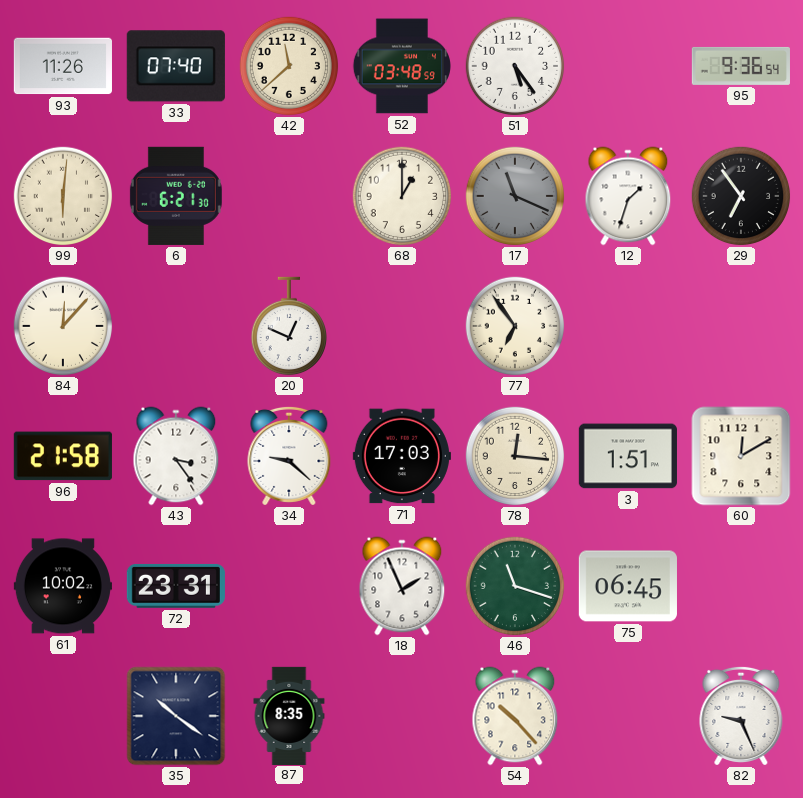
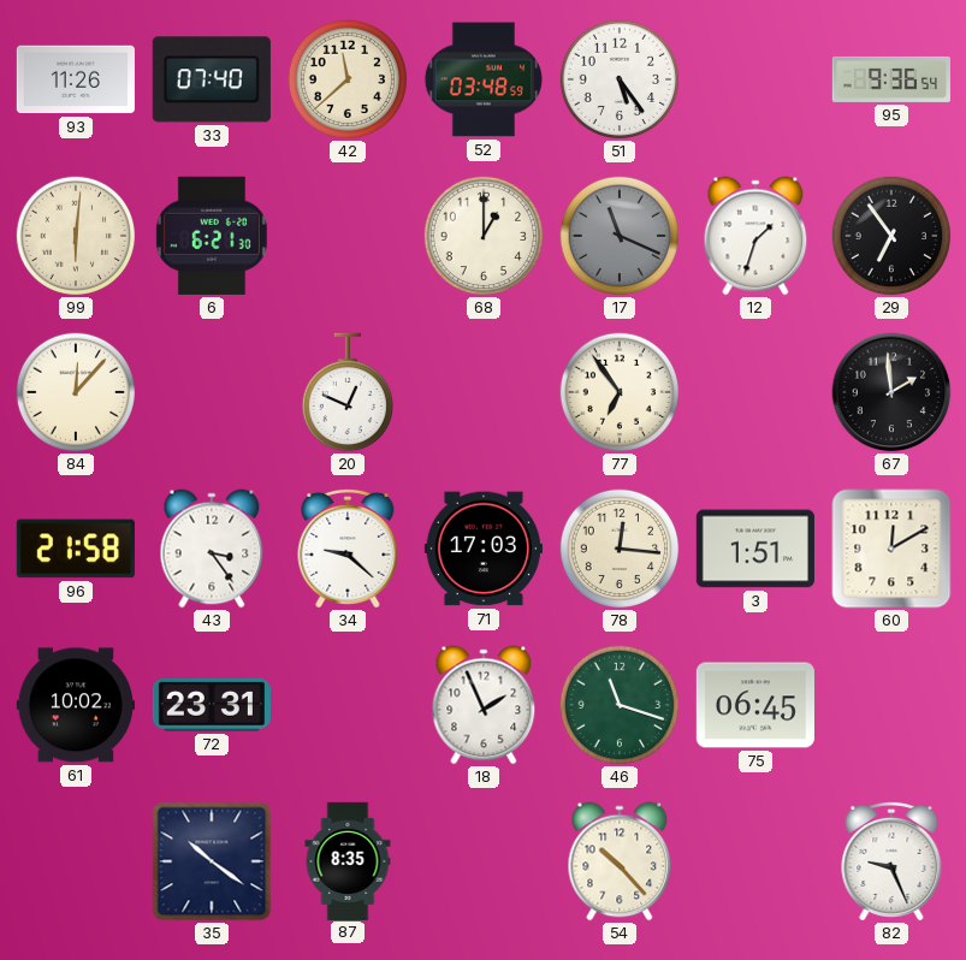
67: none -> 1:59
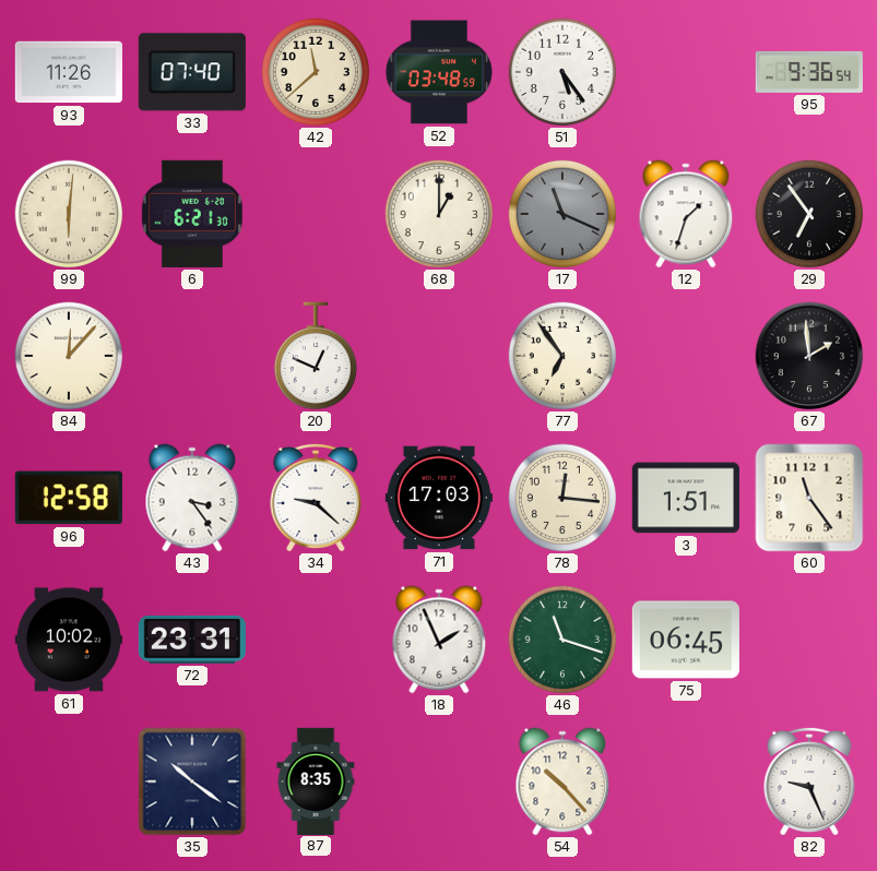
96: 21:58 -> 12:58
60: 12:10 -> 11:24
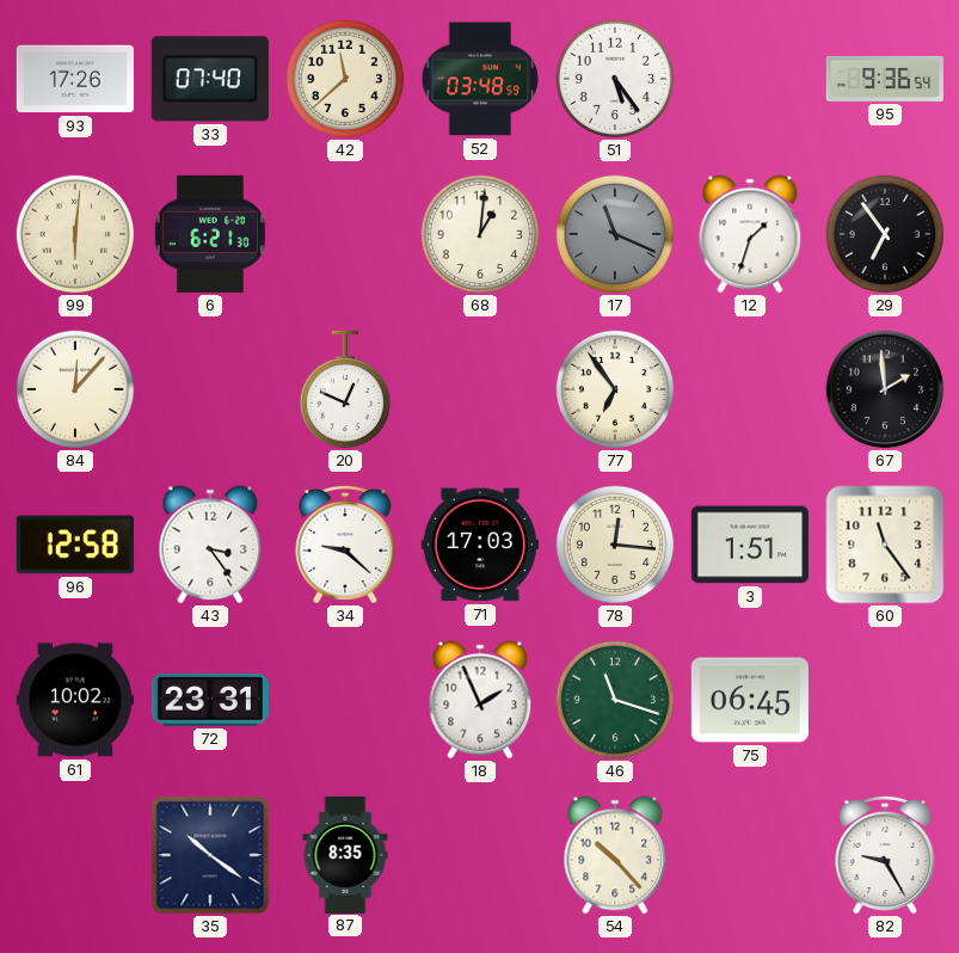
93: 11:26 -> 17:26
68: 1:00 -> 1:01
82: 9:26 -> 9:25
